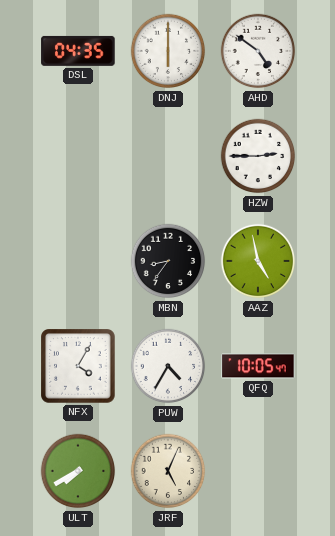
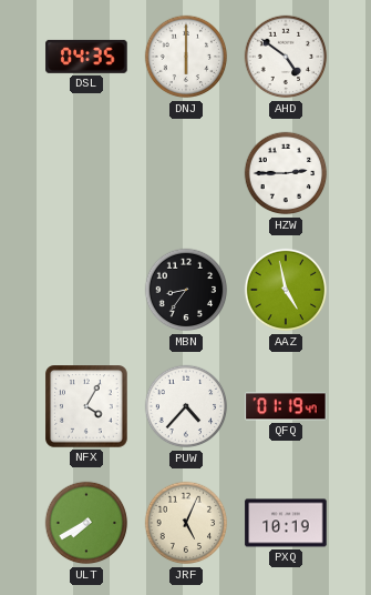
PUW: 4:35 -> 4:37
QFQ: 10:05 -> 01:19
PXQ: none -> 10:19
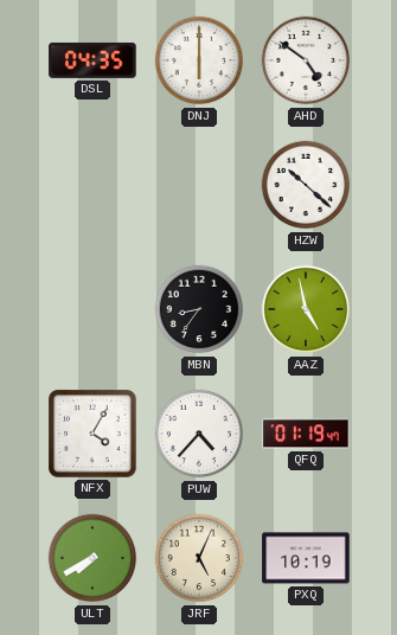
HZW: 2:45 -> 10:22
